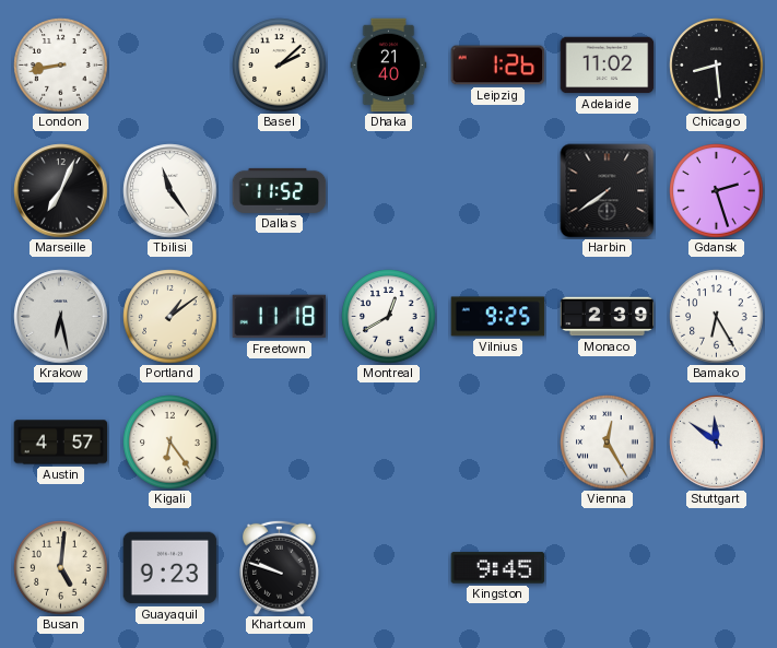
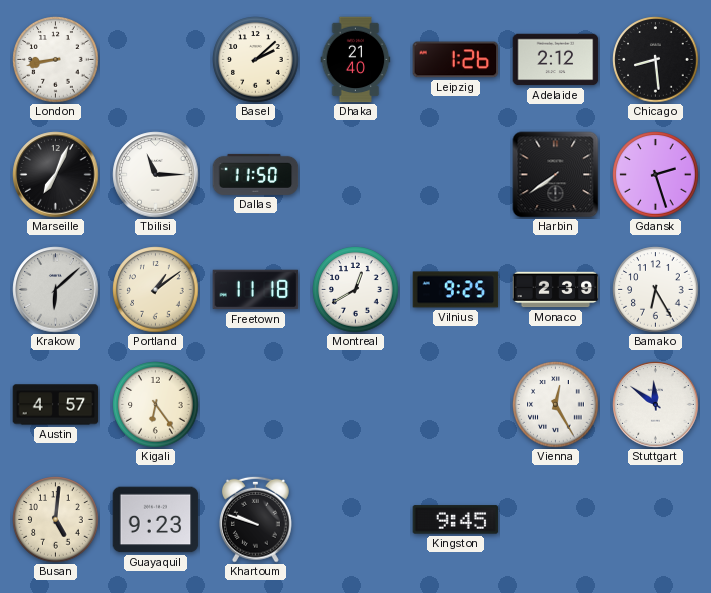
Adelaide: 11:02 -> 2:12
Tbilisi: 11:24 -> 11:15
Dallas: 11:52 -> 11:50
Krakow: 6:28 -> 6:08
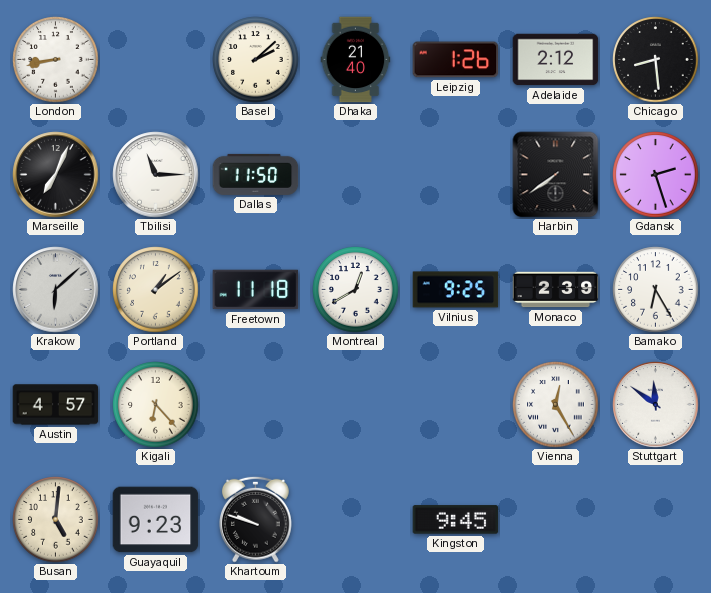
Kigali: 6:24 -> 6:23
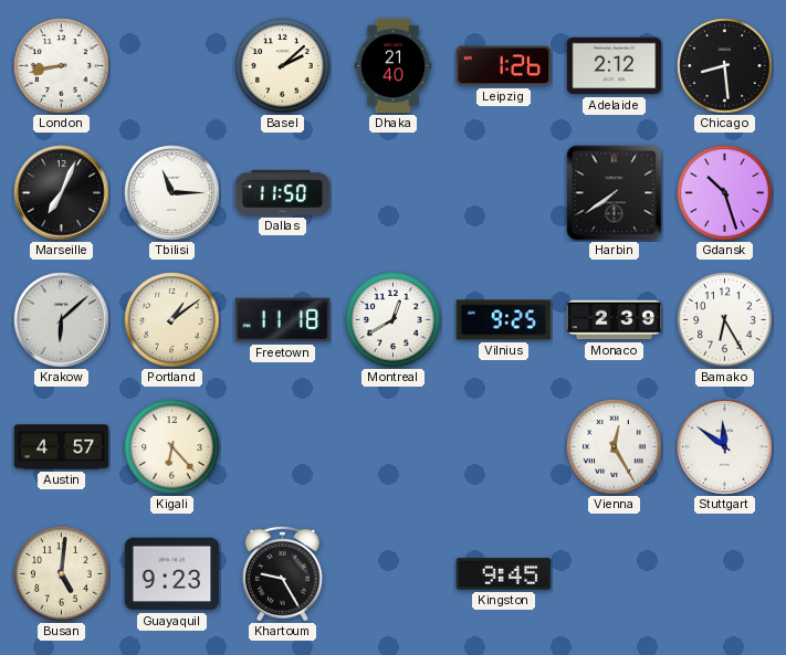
Gdansk: 2:27 -> 10:27
Khartoum: 9:48 -> 9:25
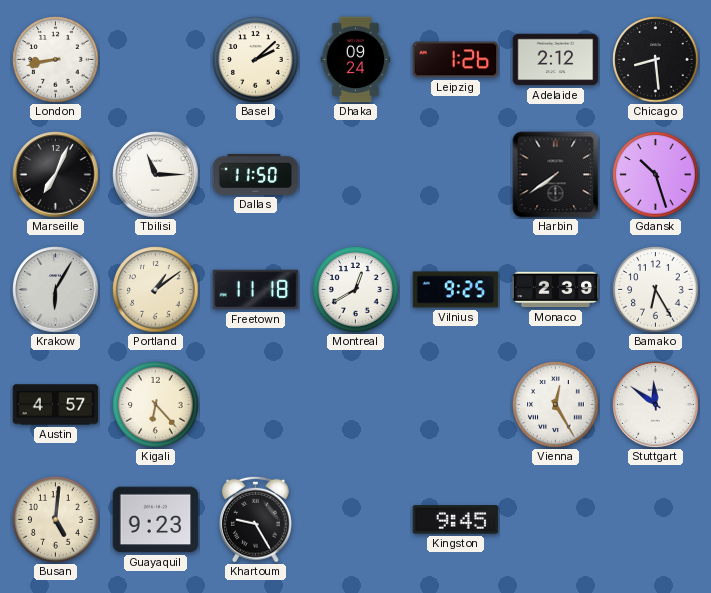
Dhaka: 21:40 -> 09:24
Krakow: 6:08 -> 6:05
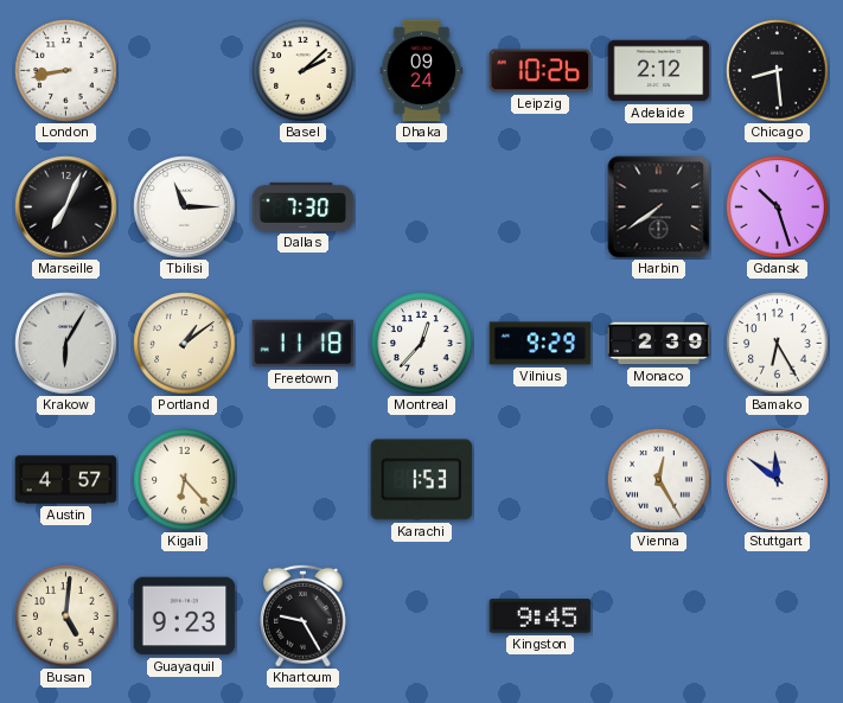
Leipzig: 1:26 -> 10:26
Dallas: 11:50 -> 7:30
Montreal: 12:40 -> 12:37
Vilnius: 9:25 -> 9:29
Karachi: none -> 1:53
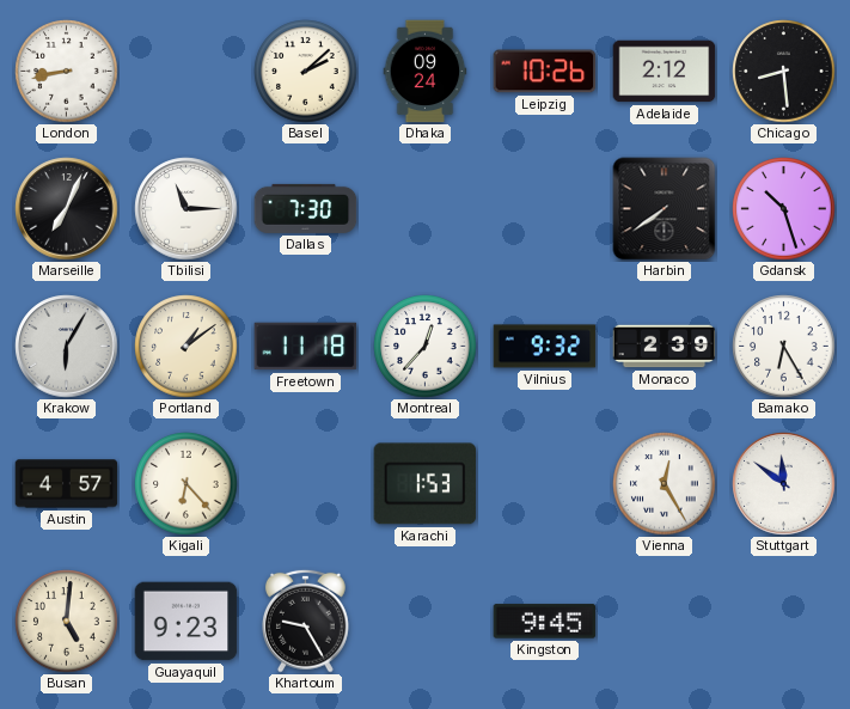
Vilnius: 9:29 -> 9:32
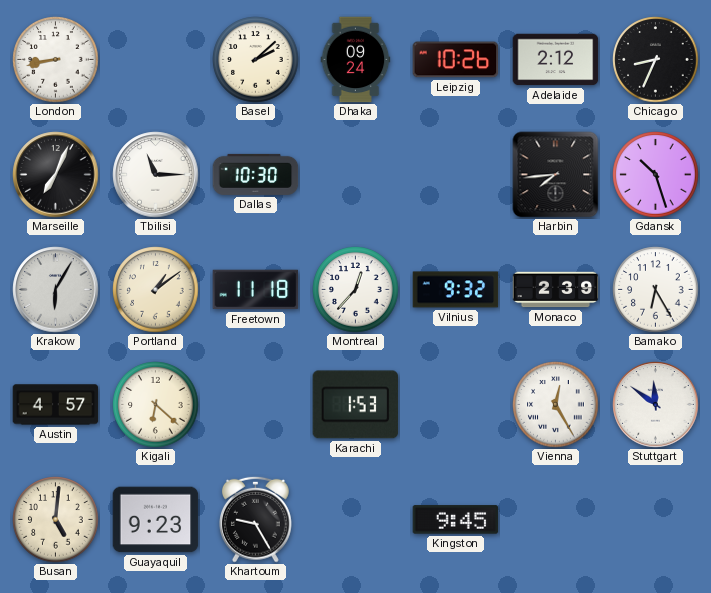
Chicago: 8:29 -> 8:34
Dallas: 7:30 -> 10:30
Harbin: 7:39 -> 7:44
Kigali: 6:23 -> 6:22
